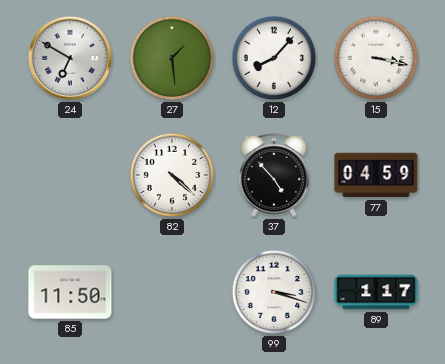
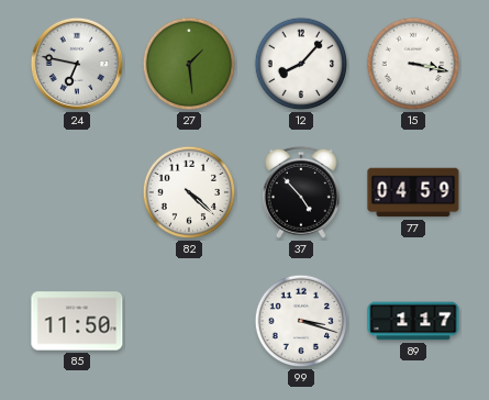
24: 6:50 -> 6:47
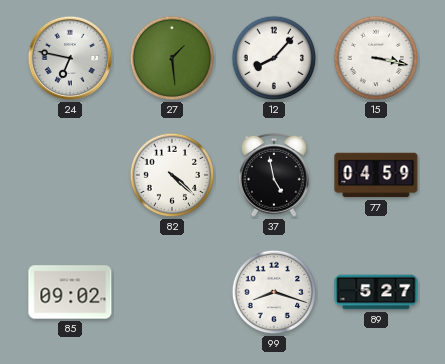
37: 4:53 -> 4:58
85: 11:50 -> 09:02
99: 3:18 -> 8:18
89: 1:17 -> 5:27
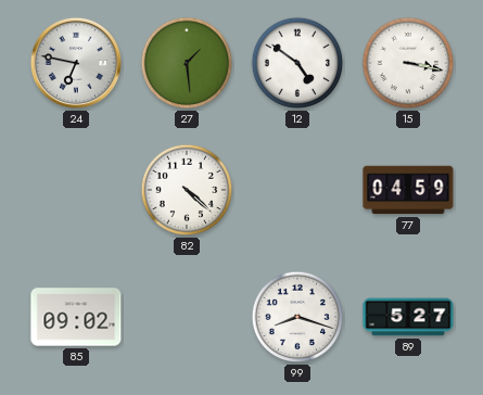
12: 8:07 -> 4:51
37: 4:58 -> none
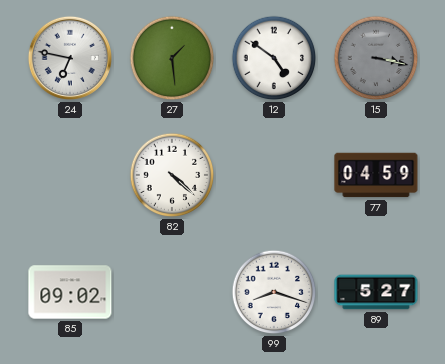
15 dial: white -> grey
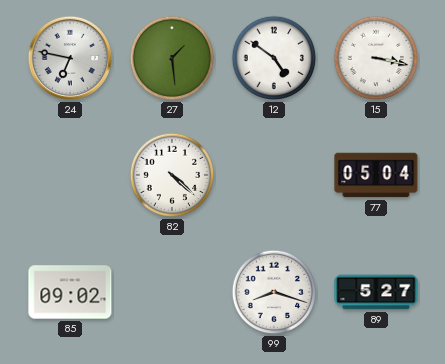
15 dial: grey -> white
77: 04:59 -> 05:04
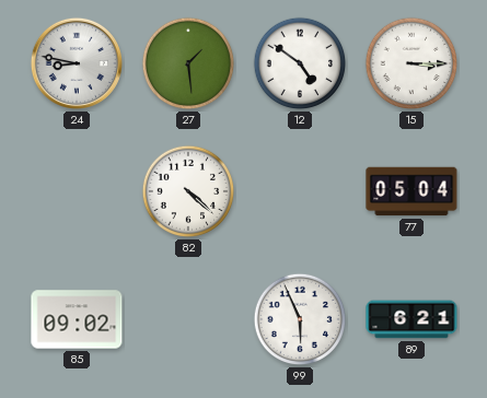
24: 6:47 -> 8:47
15: 3:17 -> 3:15
99: 8:18 -> 5:56
89: 5:27 -> 6:21
